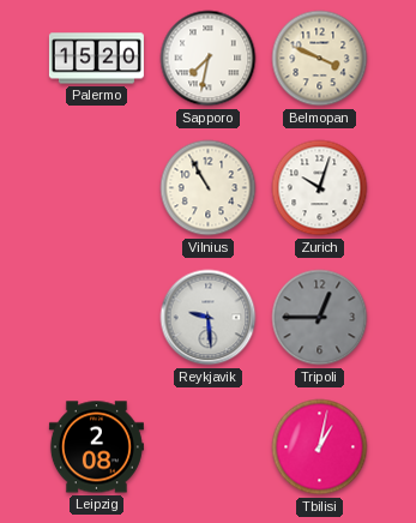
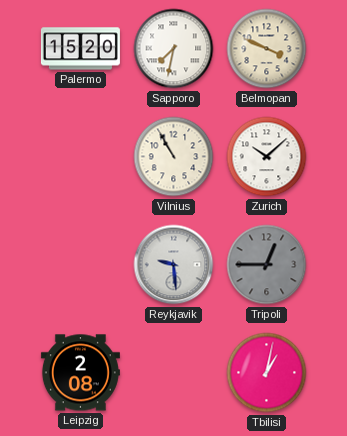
Zurich: 10:03 -> 10:08
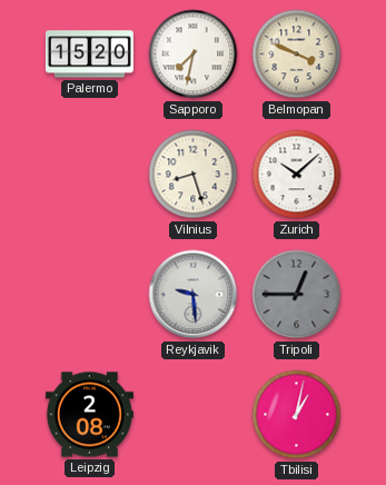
Vilnius: 10:55 -> 8:27
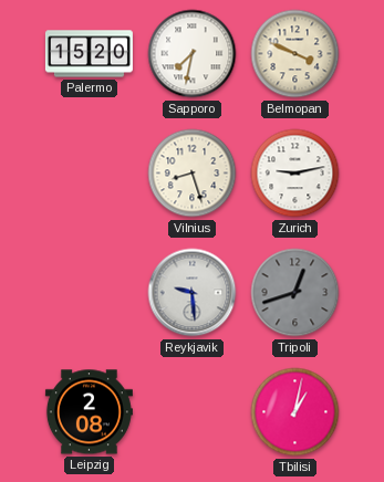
Zurich: 10:08 -> 9:13
Tripoli: 12:45 -> 12:42
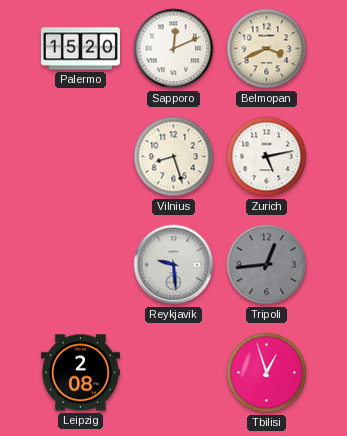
Sapporo: 7:32 -> 12:11
Belmopan: 3:49 -> 3:41
Zurich: 9:13 -> 5:13
Tripoli: 12:42 -> 12:44
Tbilisi: 1:02 -> 12:57
